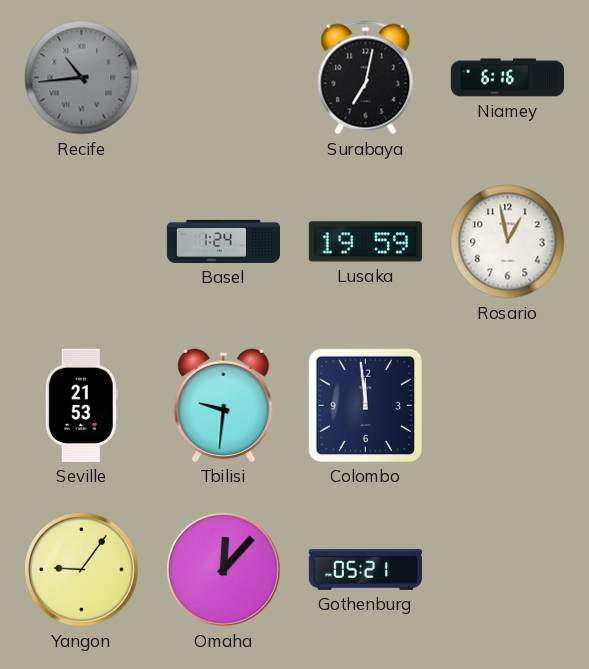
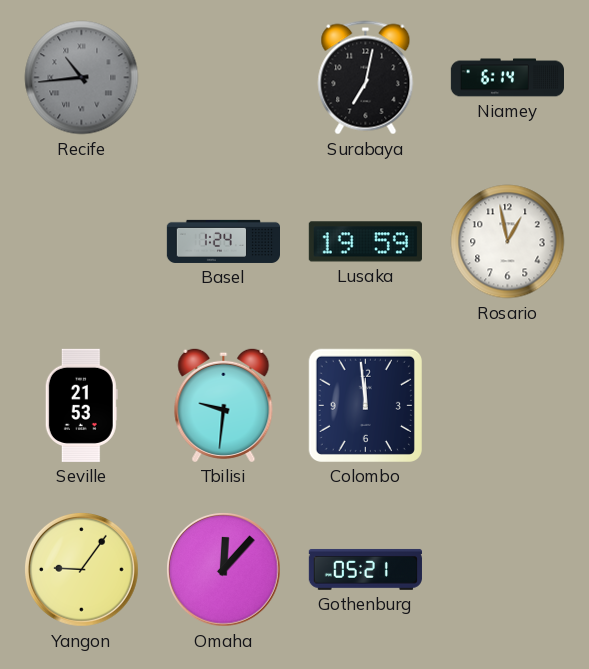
Niamey: 6:16 -> 6:14
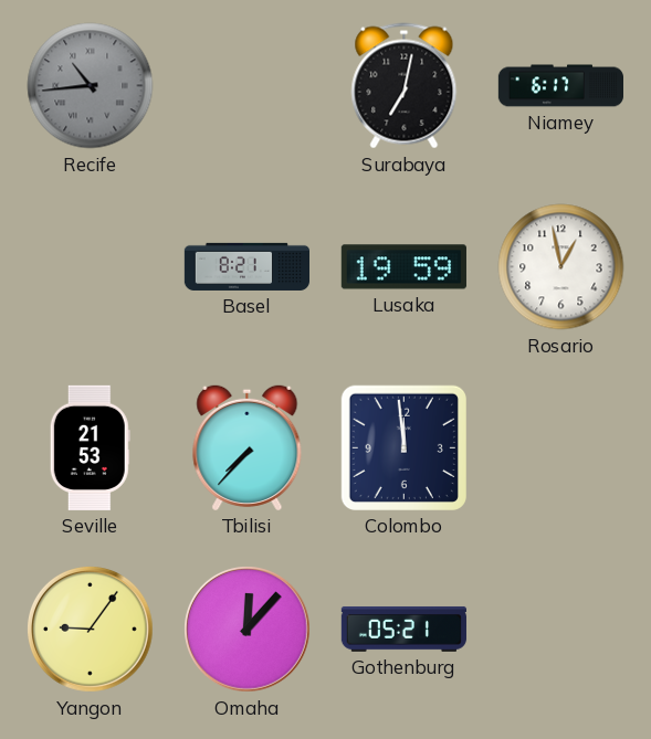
Niamey: 6:14 -> 6:17
Basel: 1:24 -> 8:21
Tbilisi: 9:31 -> 7:37
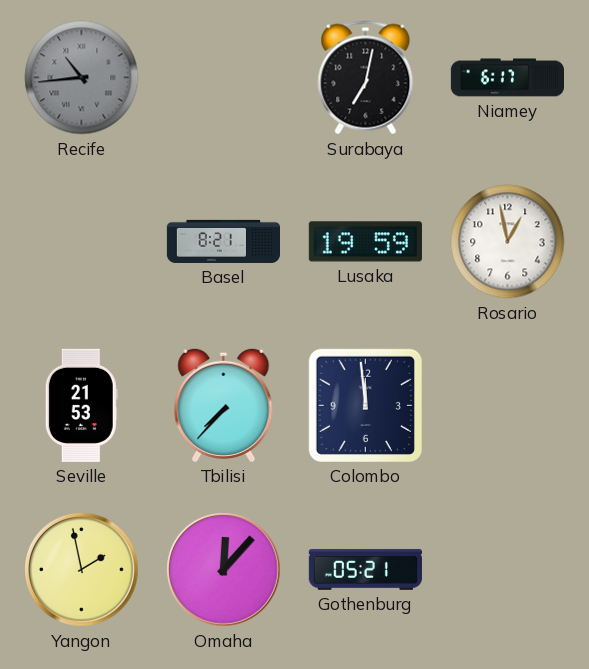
Yangon: 9:06 -> 1:58
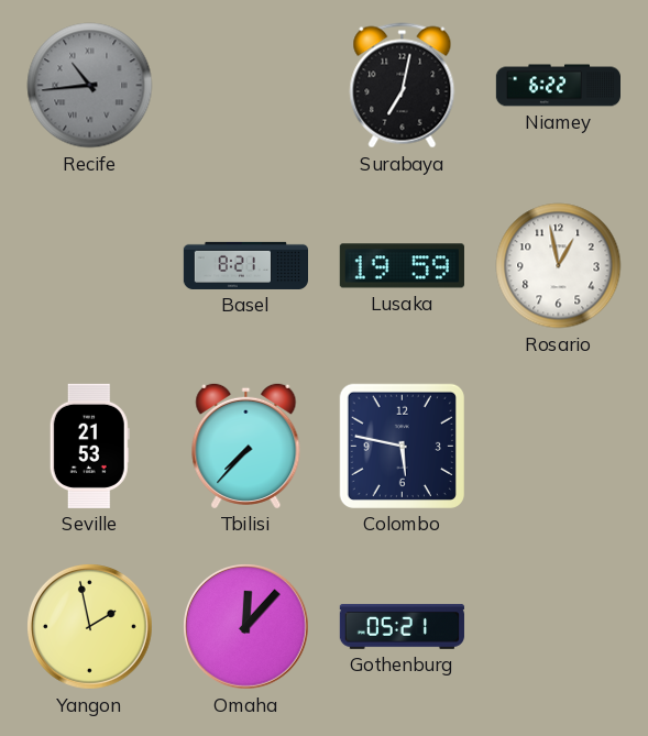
Niamey: 6:17 -> 6:22
Colombo: 11:59 -> 5:47
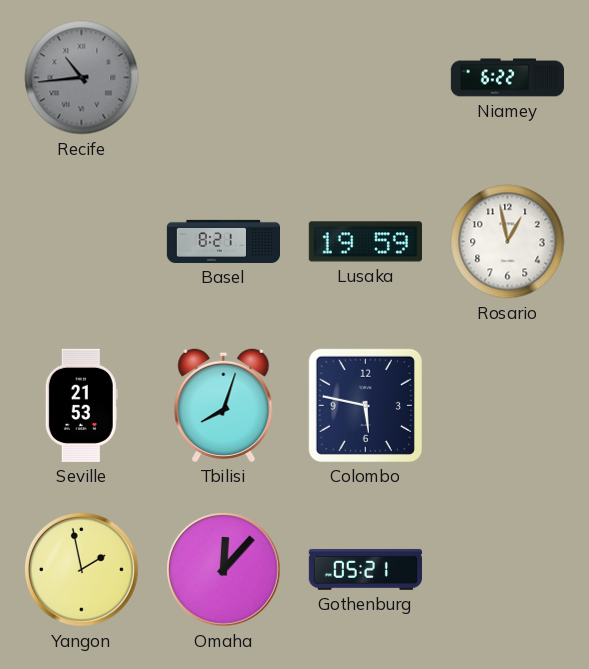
Surabaya: 7:02 -> none
Tbilisi: 7:37 -> 8:03
